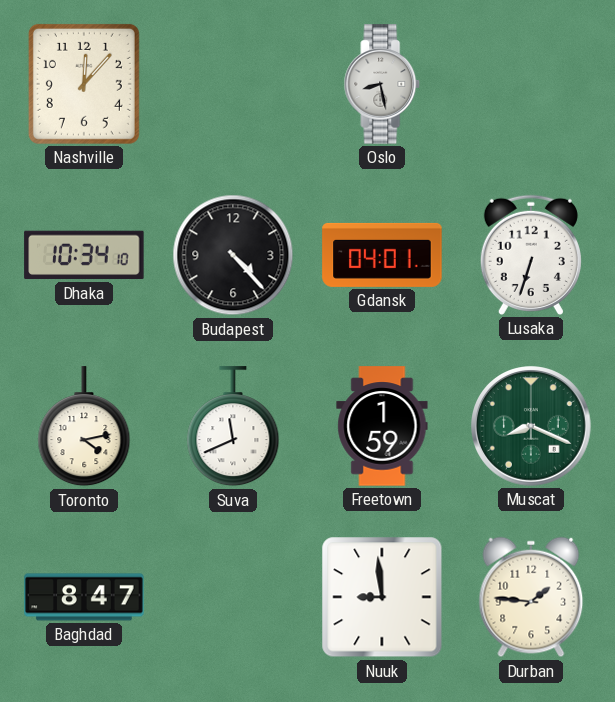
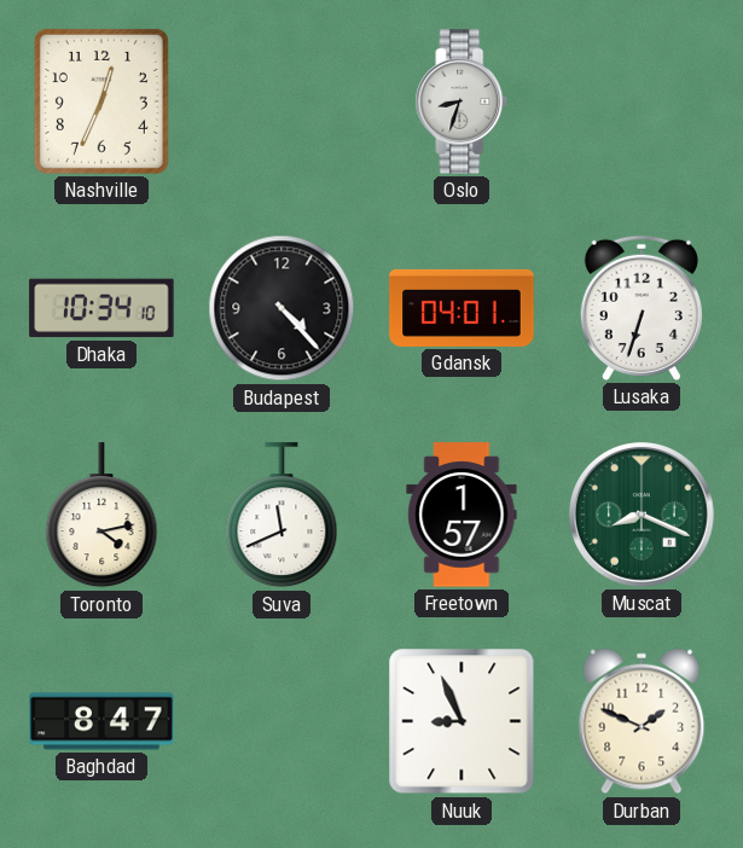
Nashville: 12:07 -> 12:34
Oslo: 8:28 -> 8:33
Freetown: 1:59 -> 1:57
Nuuk: 8:59 -> 8:56
Durban: 1:46 -> 1:49
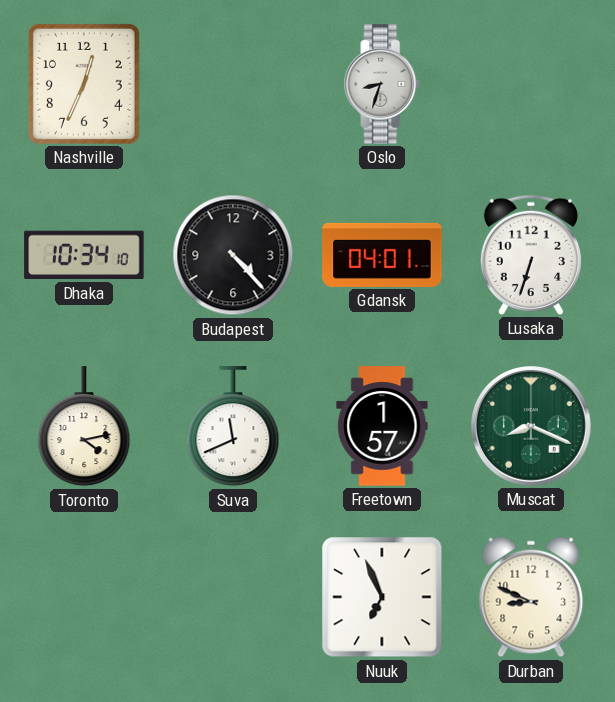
Baghdad: 8:47 -> none
Nuuk: 8:56 -> 6:56
Durban: 1:49 -> 8:49
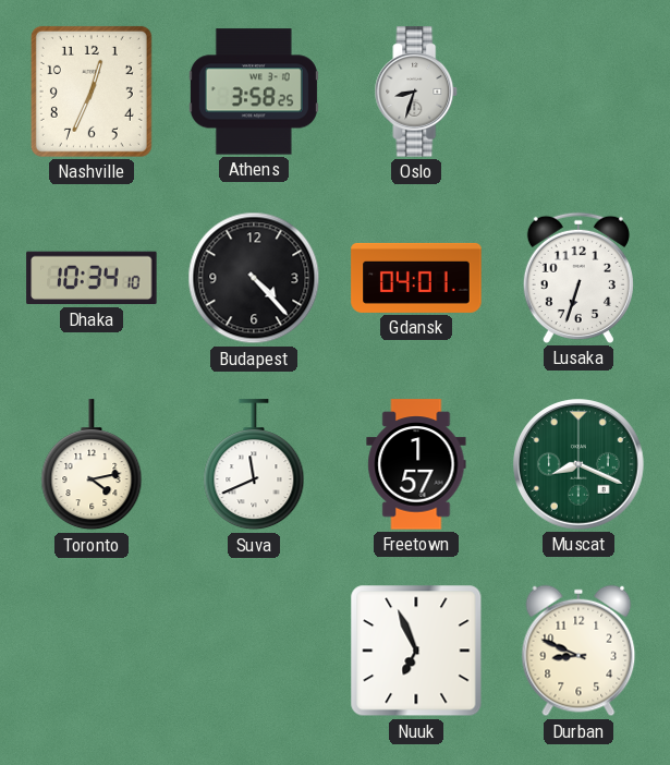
Athens: none -> 3:58
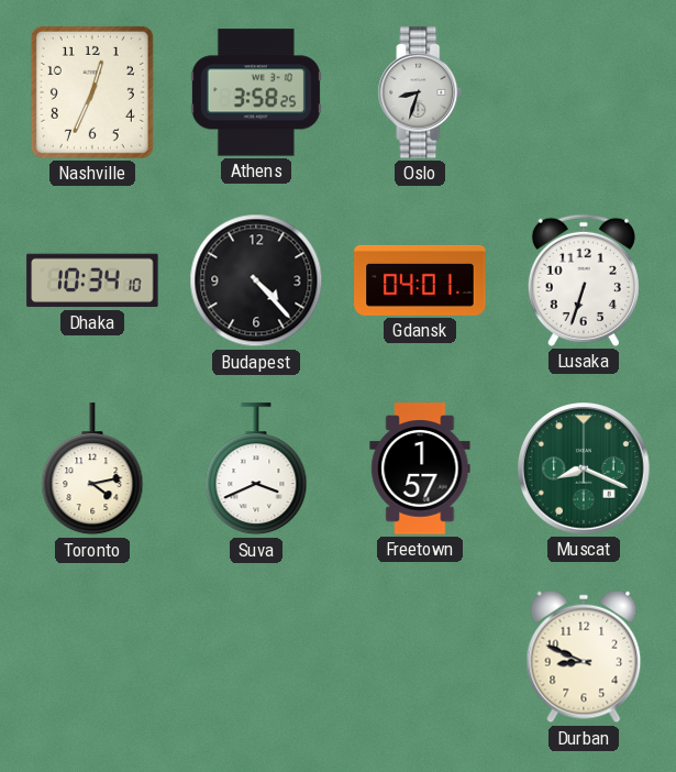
Suva: 11:41 -> 3:41
Nuuk: 6:56 -> none
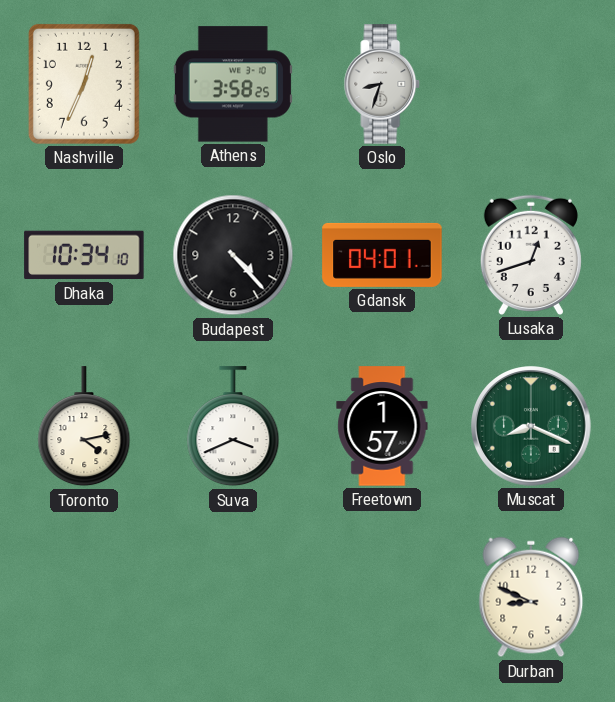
Lusaka: 6:33 -> 12:42
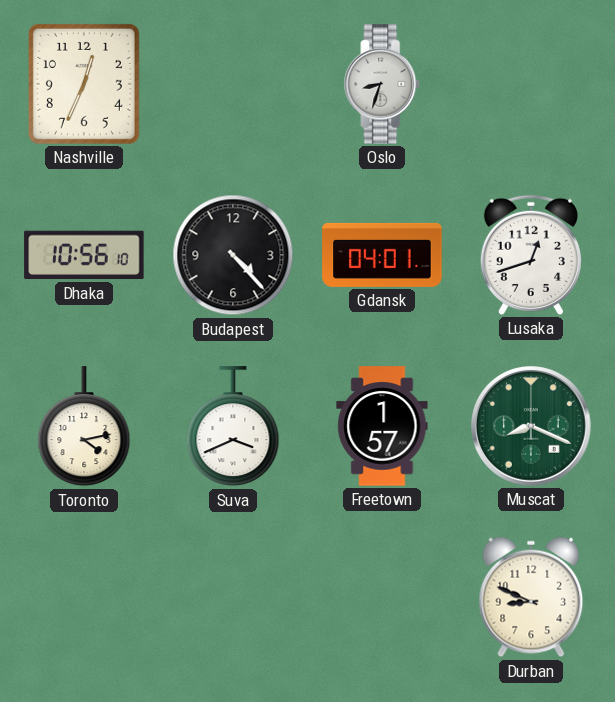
Athens: 3:58 -> none
Dhaka: 10:34 -> 10:56
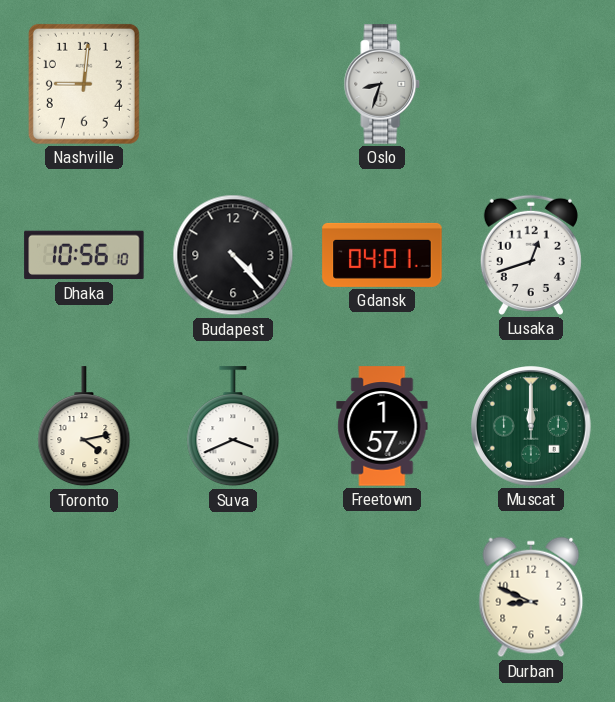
Nashville: 12:34 -> 9:01
Muscat: 8:19 -> 12:00
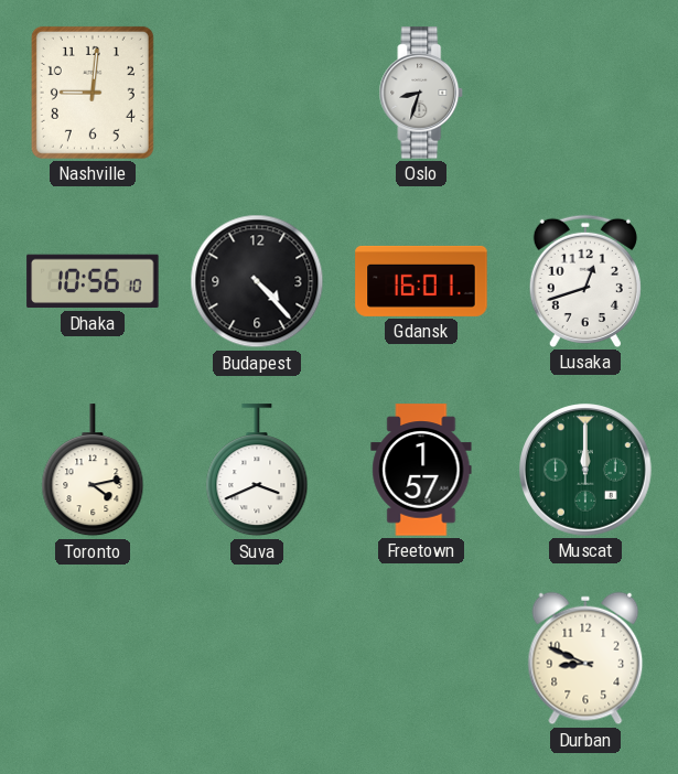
Gdansk: 04:01 -> 16:01
